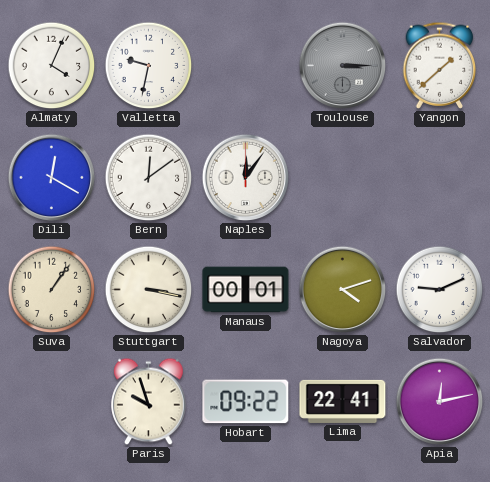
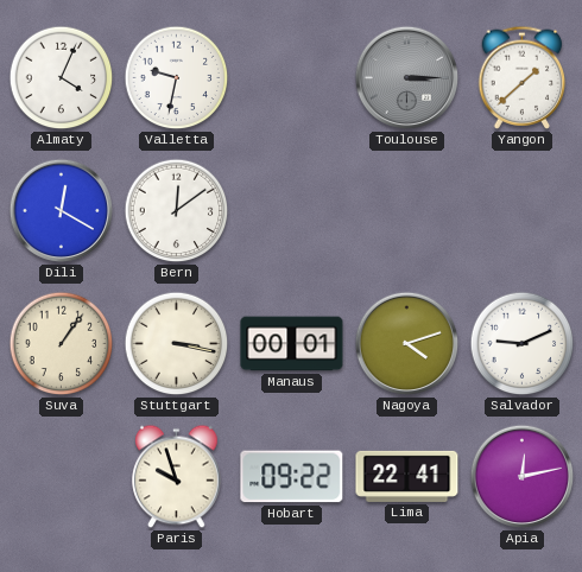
Naples: 12:06 -> none
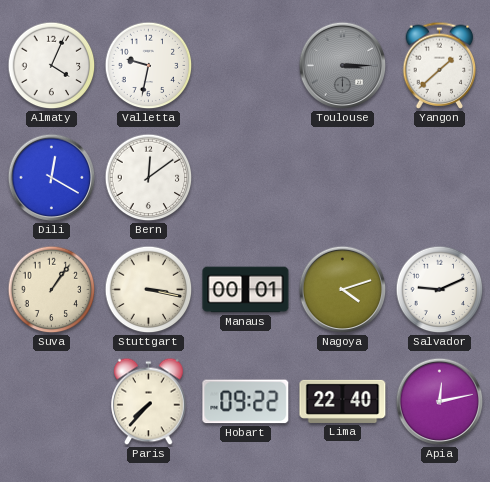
Paris: 9:57 -> 7:37
Lima: 22:41 -> 22:40
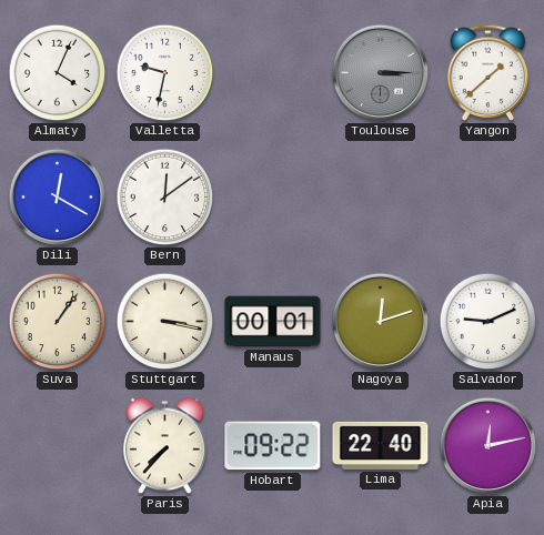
Nagoya: 4:12 -> 12:12
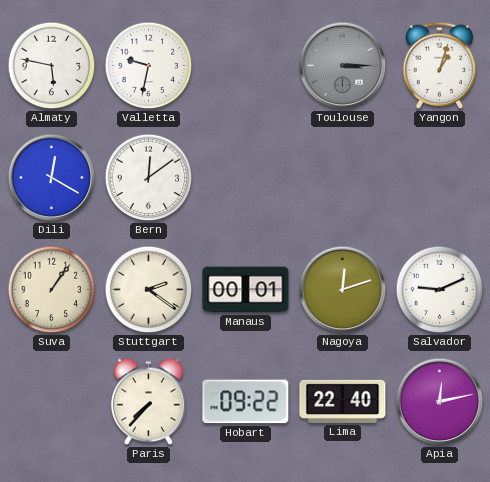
Almaty: 4:04 -> 5:47
Yangon: 1:38 -> 1:03
Stuttgart: 3:17 -> 2:21
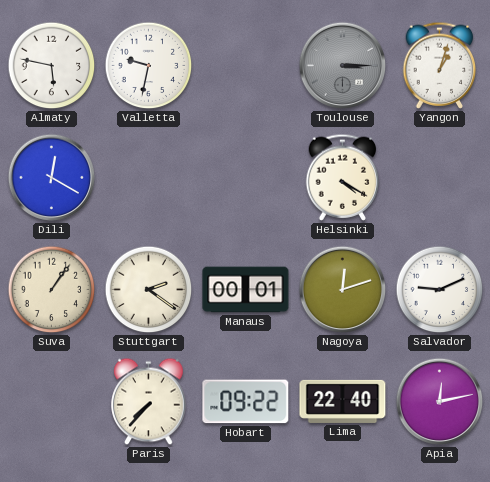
Bern: 12:09 -> none
Helsinki: none -> 4:20
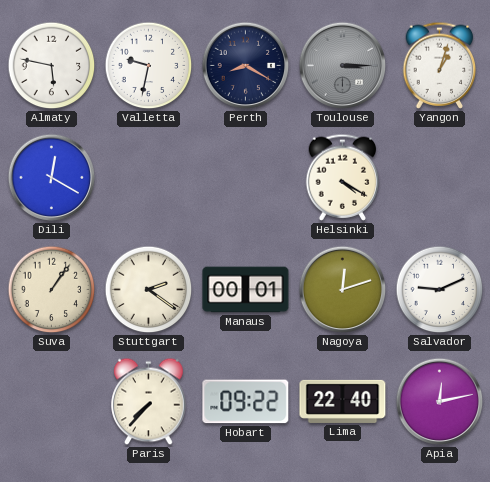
Perth: none -> 8:20
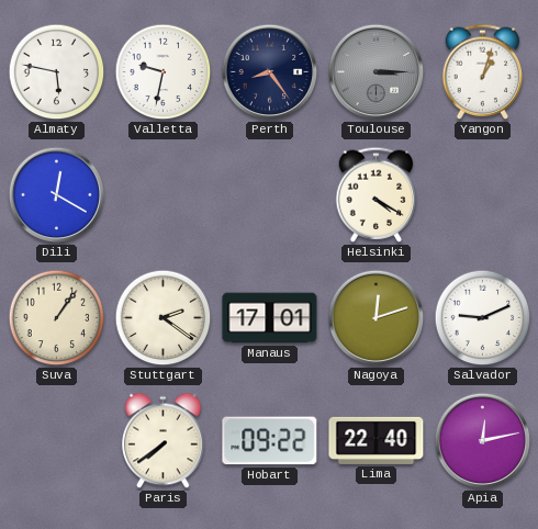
Perth: 8:20 -> 8:24
Manaus: 00:01 -> 17:01
Paris: 7:37 -> 7:39
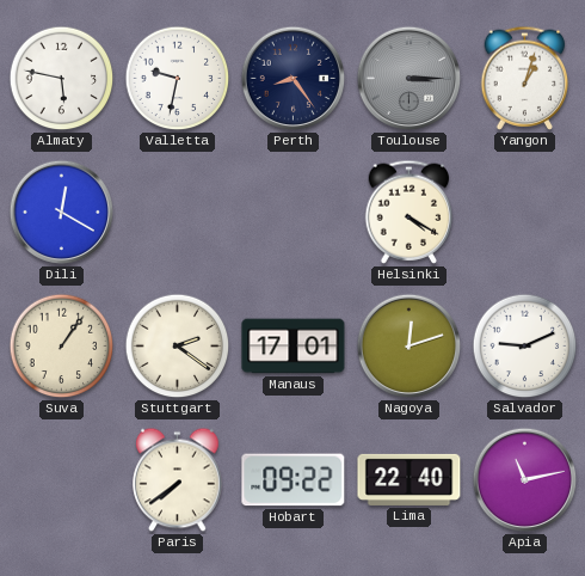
Apia: 12:13 -> 11:13
